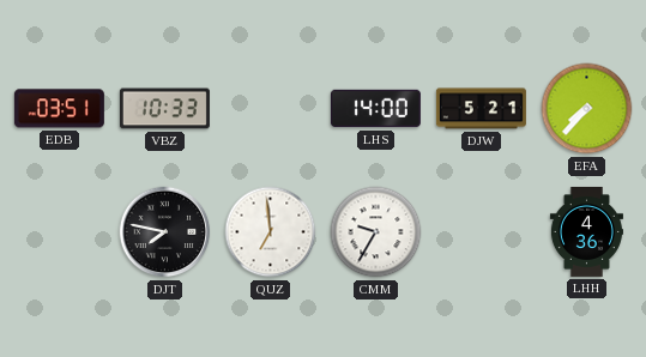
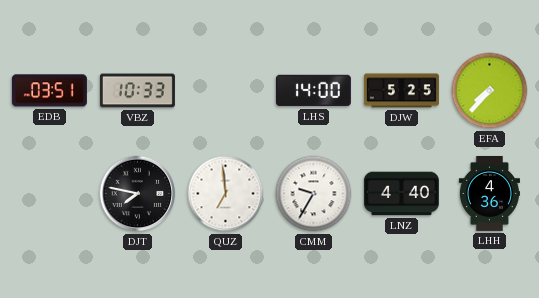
DJW: 5:21 -> 5:25
LNZ: none -> 4:40
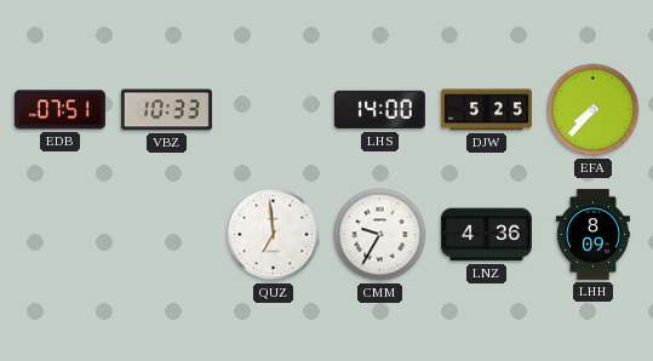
EDB: 03:51 -> 07:51
DJT: 7:47 -> none
LNZ: 4:40 -> 4:36
LHH: 4:36 -> 8:09
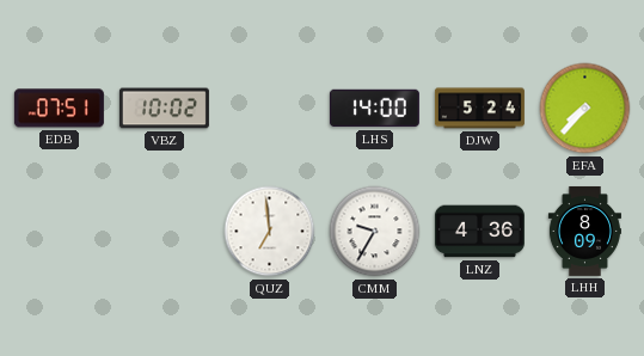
VBZ: 10:33 -> 10:02
DJW: 5:25 -> 5:24
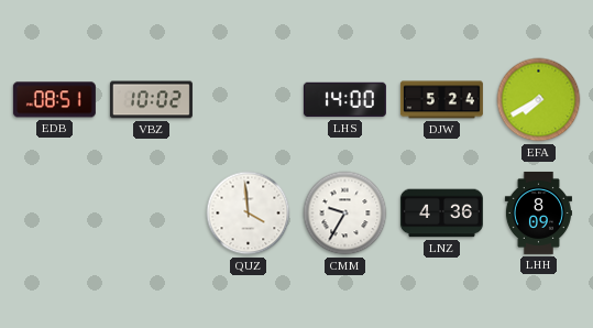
EDB: 07:51 -> 08:51
EFA: 7:37 -> 7:40
QUZ: 6:59 -> 3:59
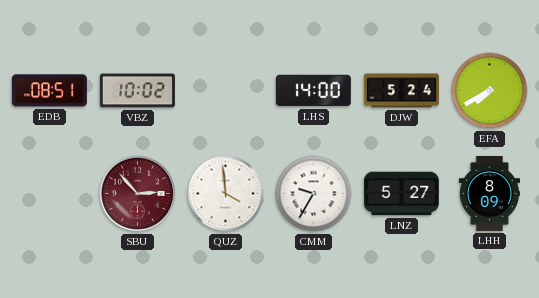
SBU: none -> 2:53
LNZ: 4:36 -> 5:27
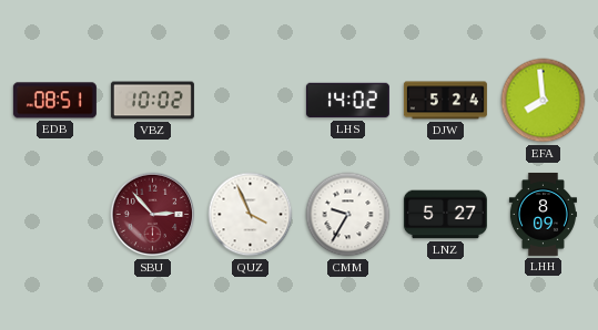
LHS: 14:00 -> 14:02
EFA: 7:40 -> 7:59
QUZ: 3:59 -> 3:56
